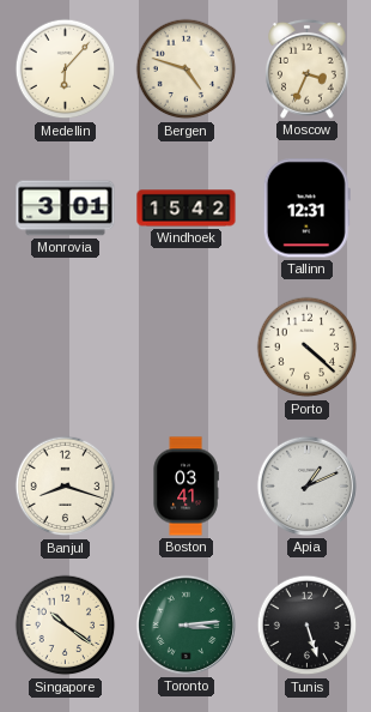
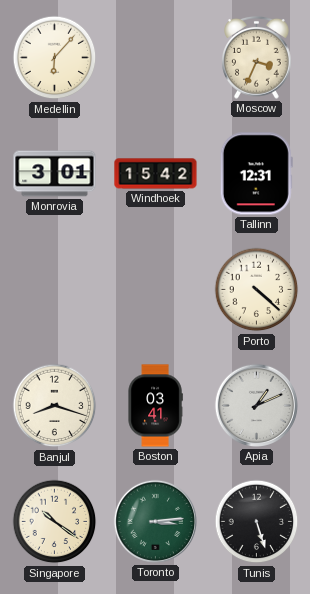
Bergen: 4:48 -> none
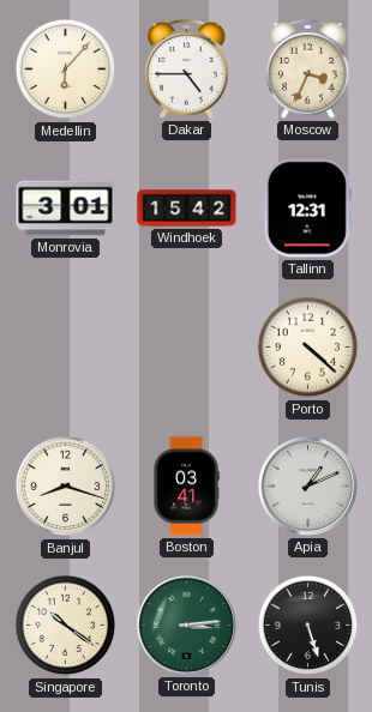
Dakar: none -> 4:45
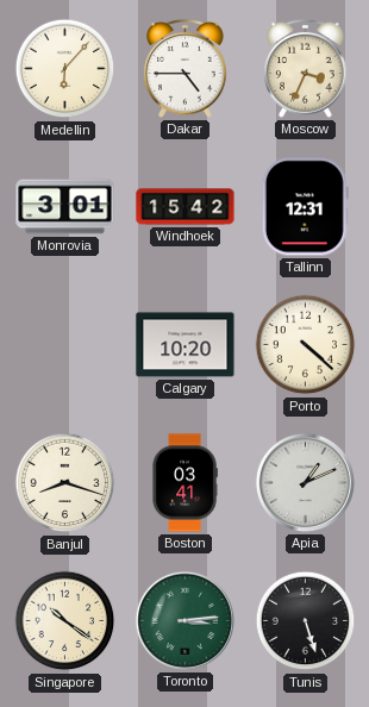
Calgary: none -> 10:20
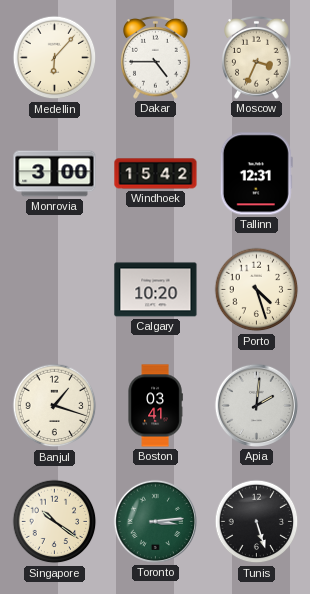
Monrovia: 3:01 -> 3:00
Porto: 4:22 -> 4:27
Banjul: 8:18 -> 1:18
Apia: 1:11 -> 2:01
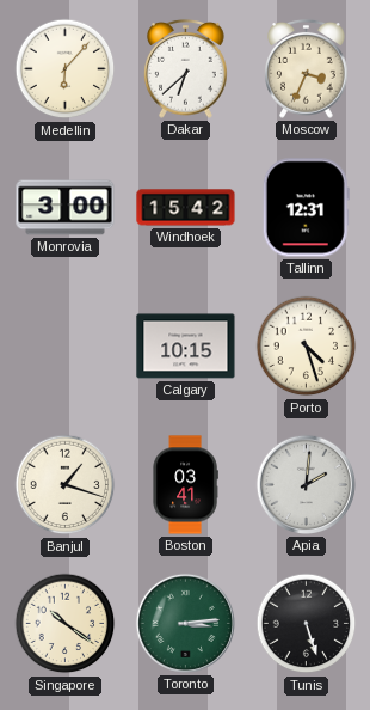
Dakar: 4:45 -> 6:38
Calgary: 10:20 -> 10:15
